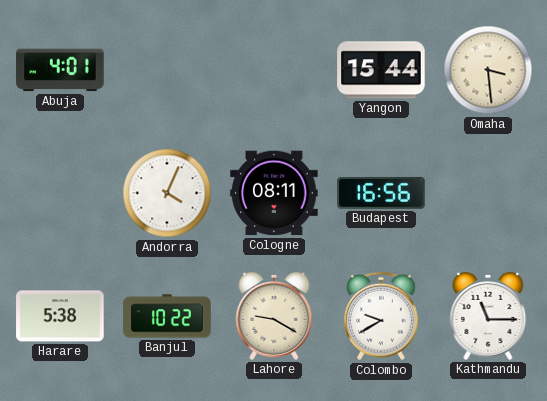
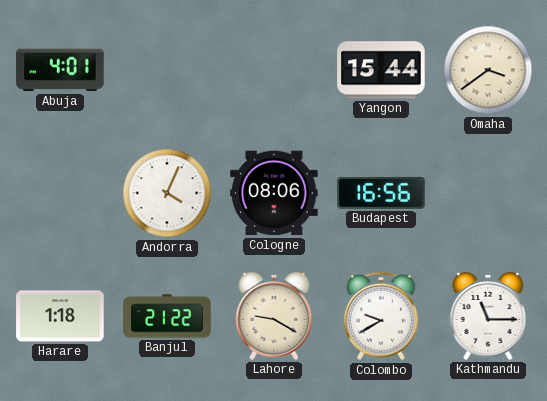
Omaha: 3:29 -> 3:39
Cologne: 08:11 -> 08:06
Harare: 5:38 -> 1:18
Banjul: 10:22 -> 21:22
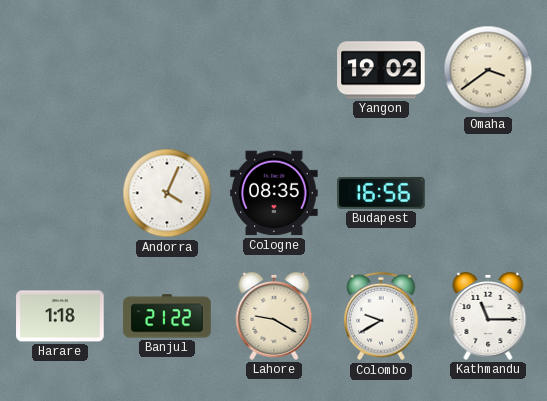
Abuja: 4:01 -> none
Yangon: 15:44 -> 19:02
Cologne: 08:06 -> 08:35
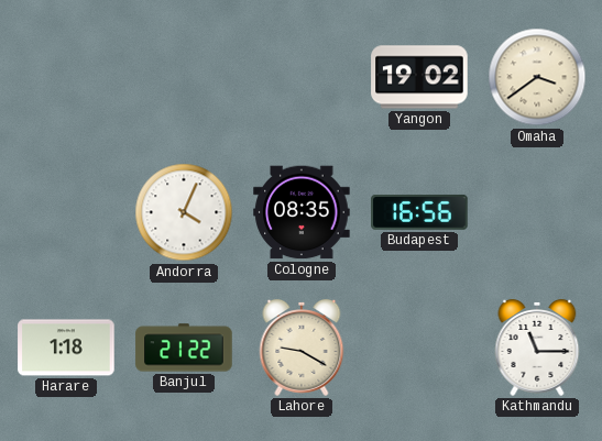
Colombo: 9:40 -> none
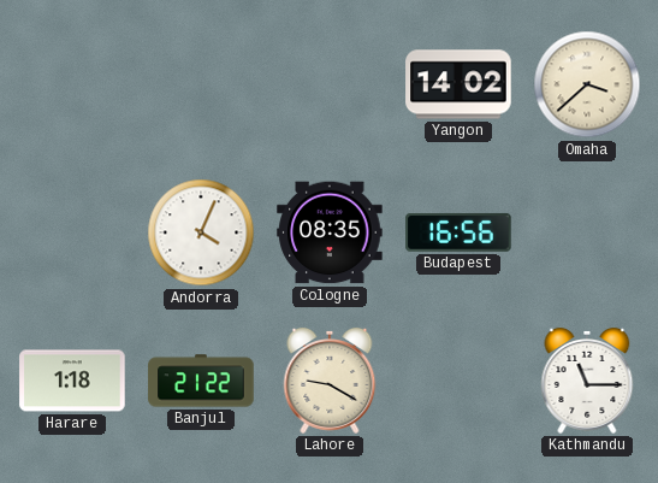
Yangon: 19:02 -> 14:02
Omaha: 3:39 -> 3:38
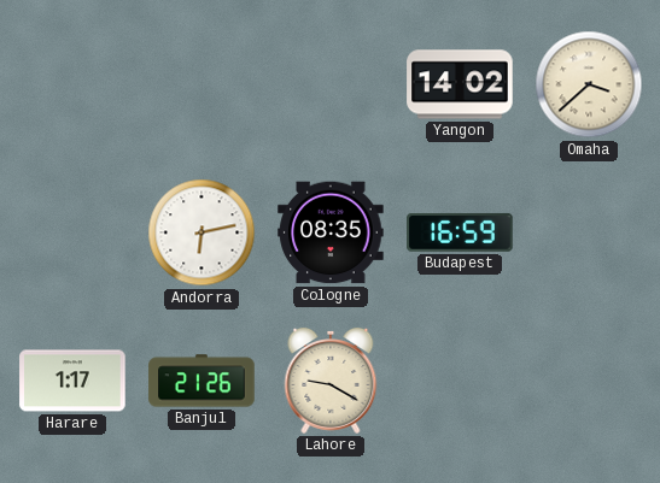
Andorra: 4:04 -> 6:13
Budapest: 16:56 -> 16:59
Harare: 1:18 -> 1:17
Banjul: 21:22 -> 21:26
Kathmandu: 11:15 -> none
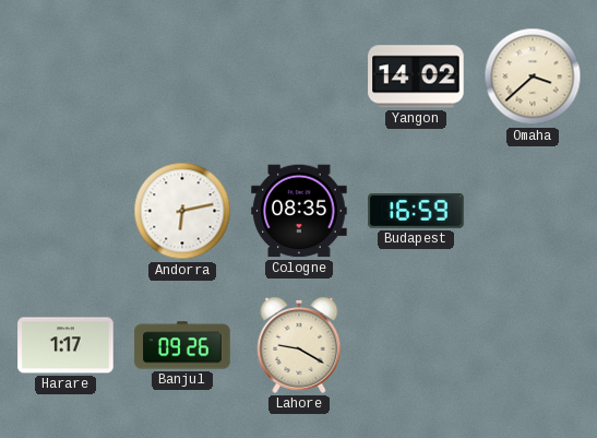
Banjul: 21:26 -> 09:26
